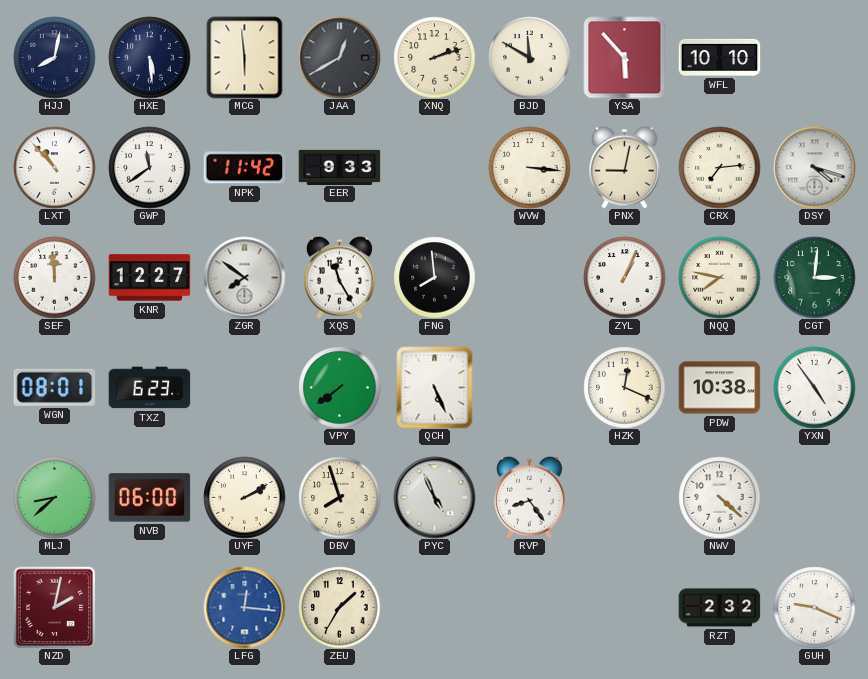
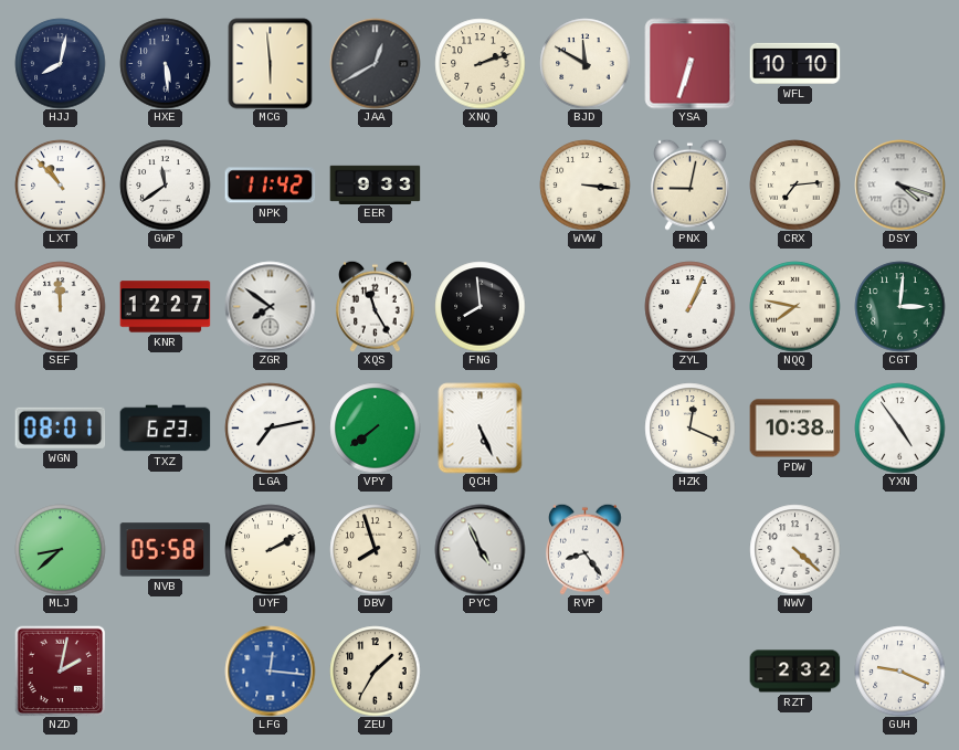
YSA: 5:53 -> 6:33
LGA: none -> 7:13
NVB: 06:00 -> 05:58
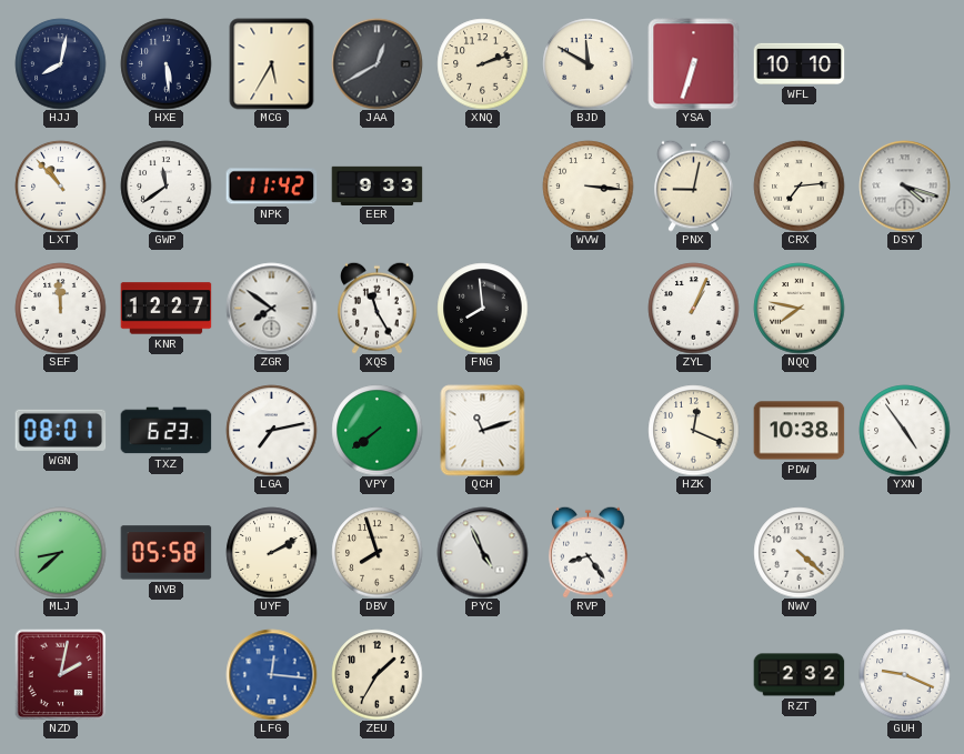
MCG: 5:59 -> 5:35
CGT: 3:01 -> none
QCH: 5:26 -> 11:12
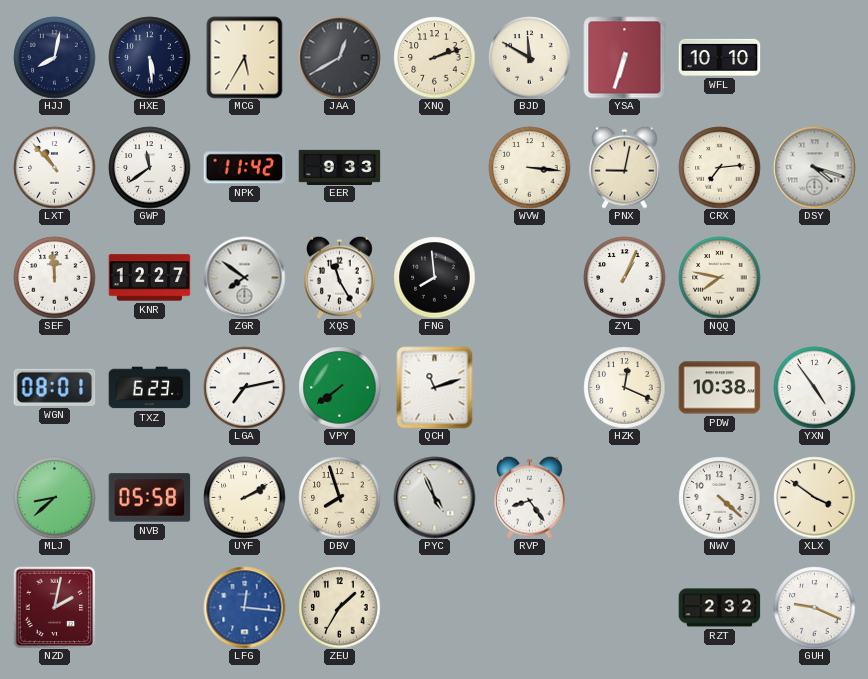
XLX: none -> 3:51
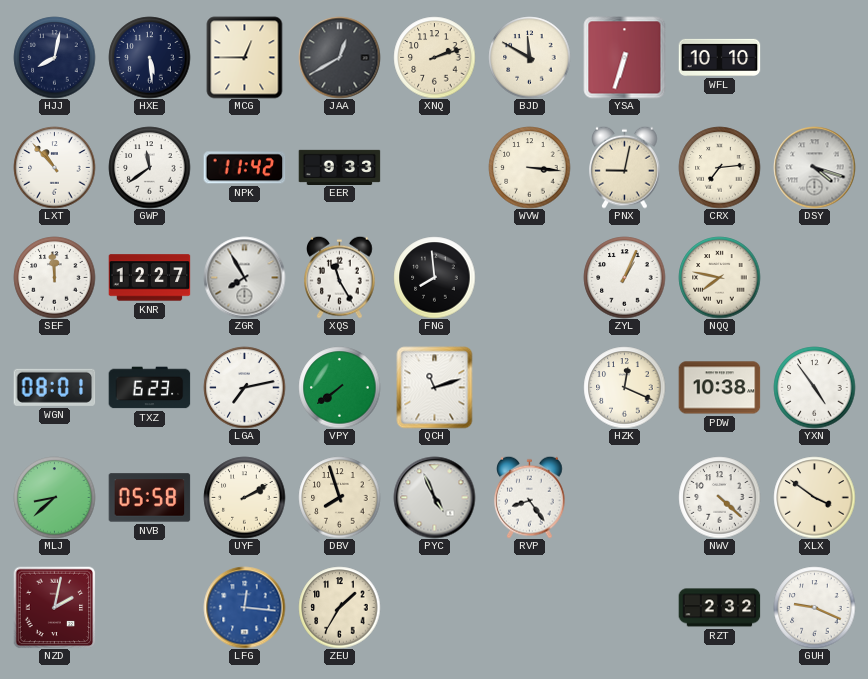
MCG: 5:35 -> 12:45
ZGR: 7:51 -> 7:55
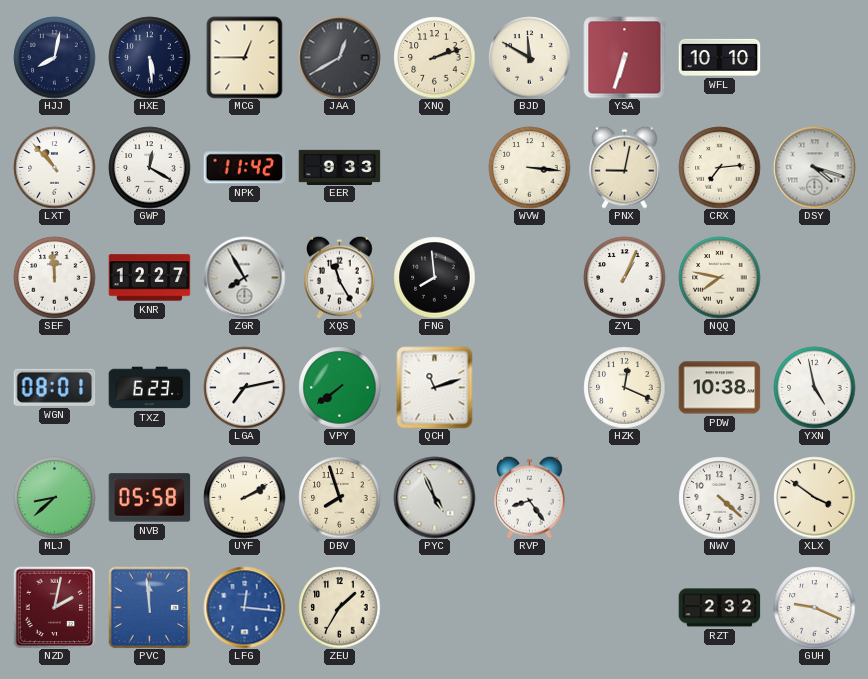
GWP: 11:39 -> 12:20
YXN: 4:54 -> 4:58
PVC: none -> 11:59
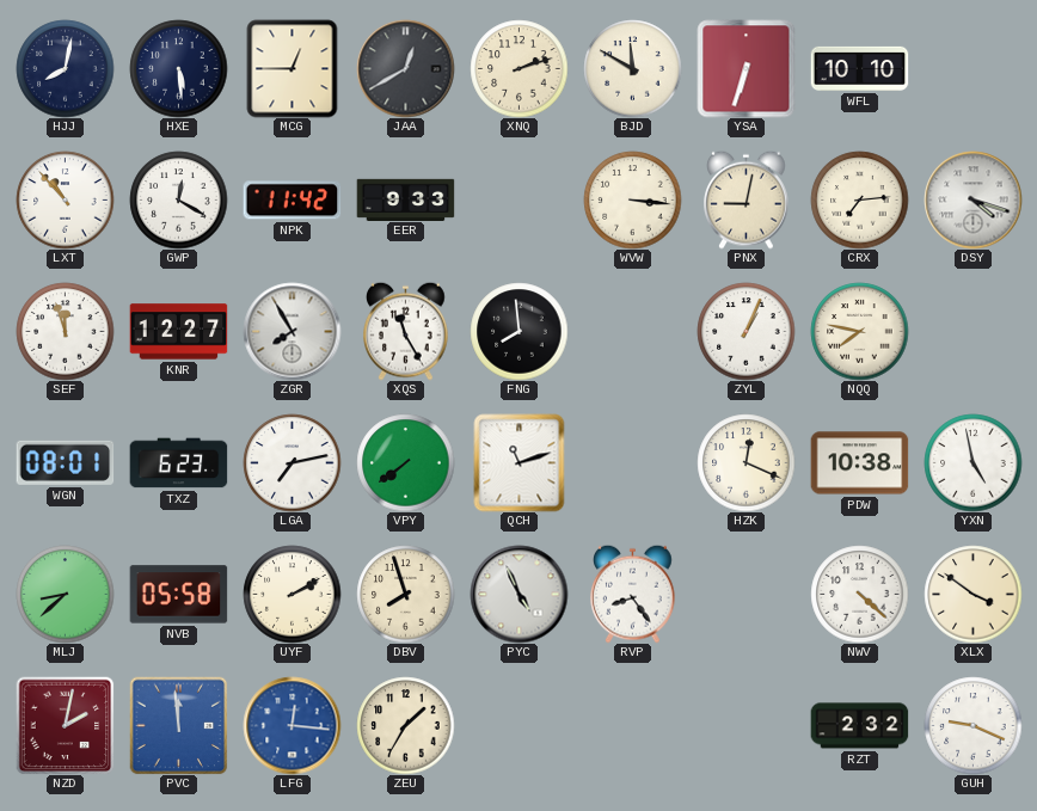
SEF: 11:59 -> 11:57
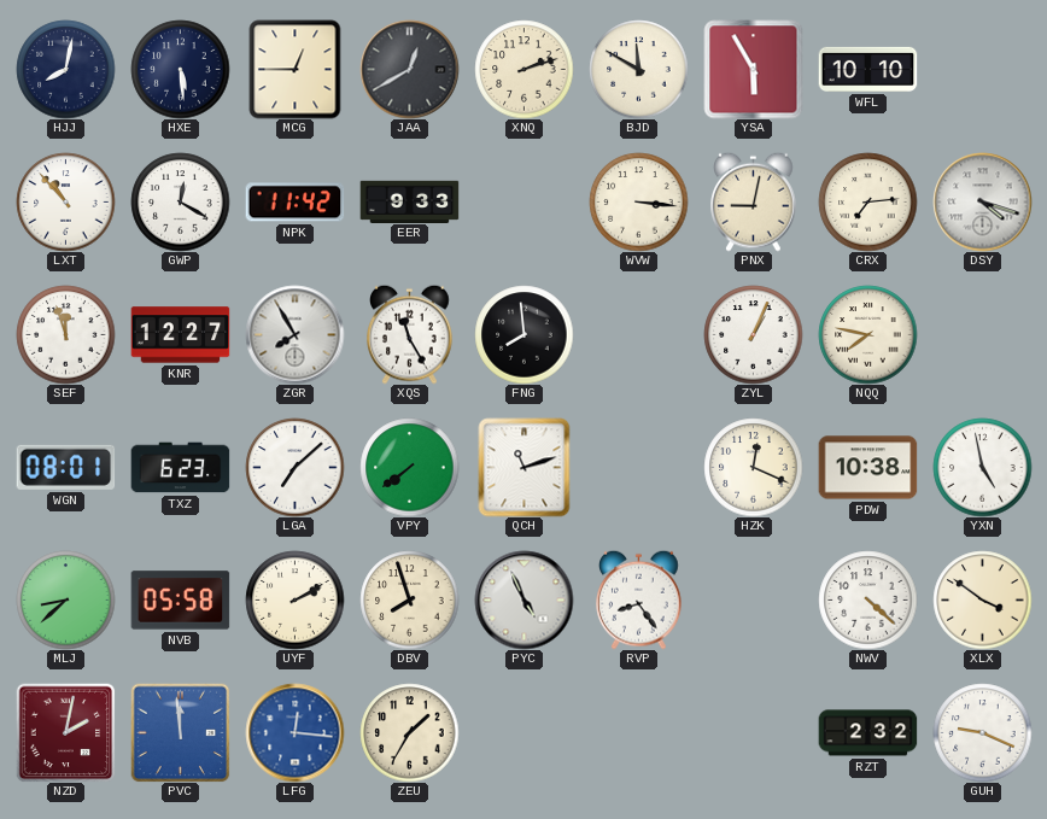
YSA: 6:33 -> 5:55
LGA: 7:13 -> 7:08
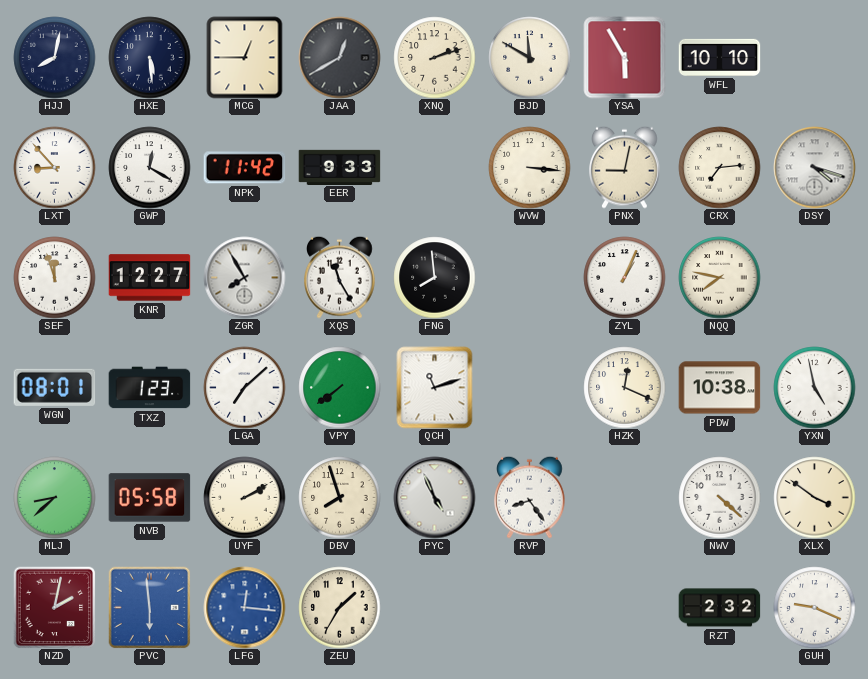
LXT: 10:53 -> 8:53
TXZ: 6:23 -> 1:23
PVC: 11:59 -> 5:59
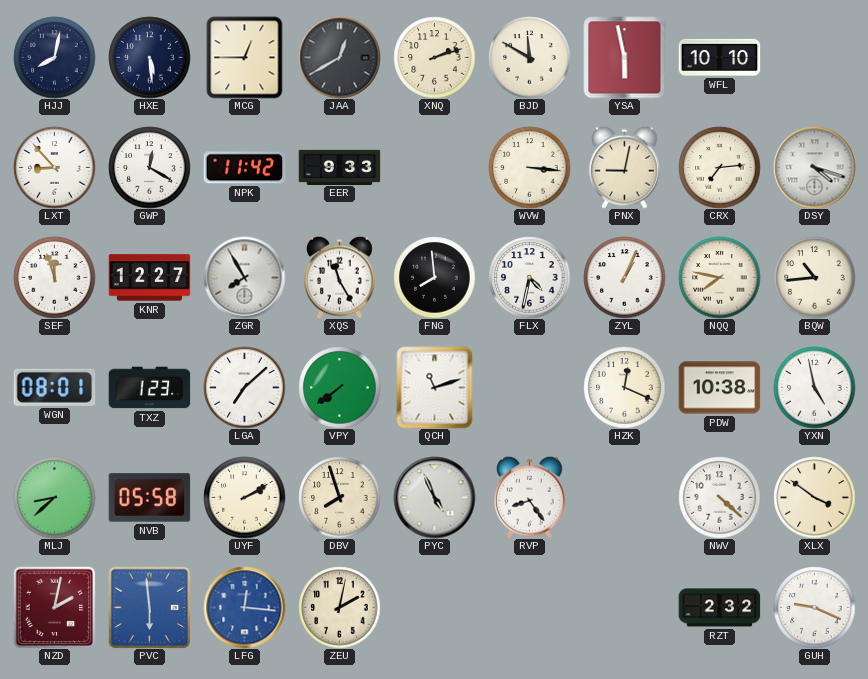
YSA: 5:55 -> 5:58
FLX: none -> 4:32
BQW: none -> 10:44
ZEU: 1:35 -> 2:02
